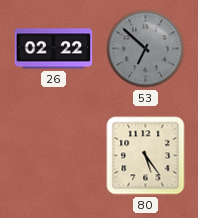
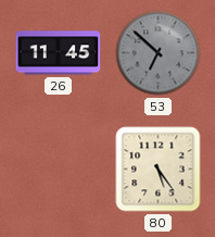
26: 02:22 -> 11:45
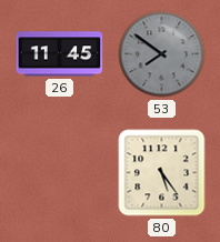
53: 6:52 -> 7:51
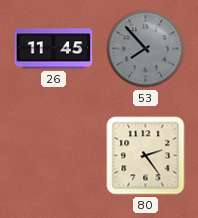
53: 7:51 -> 7:53
80: 5:24 -> 2:24
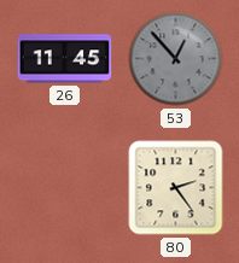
53: 7:53 -> 12:53
